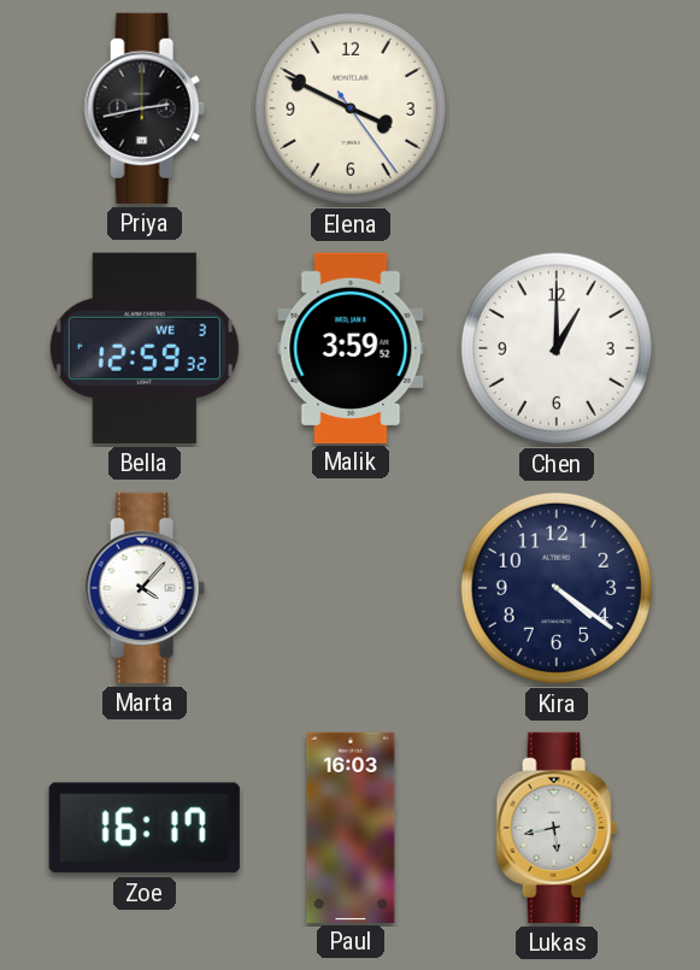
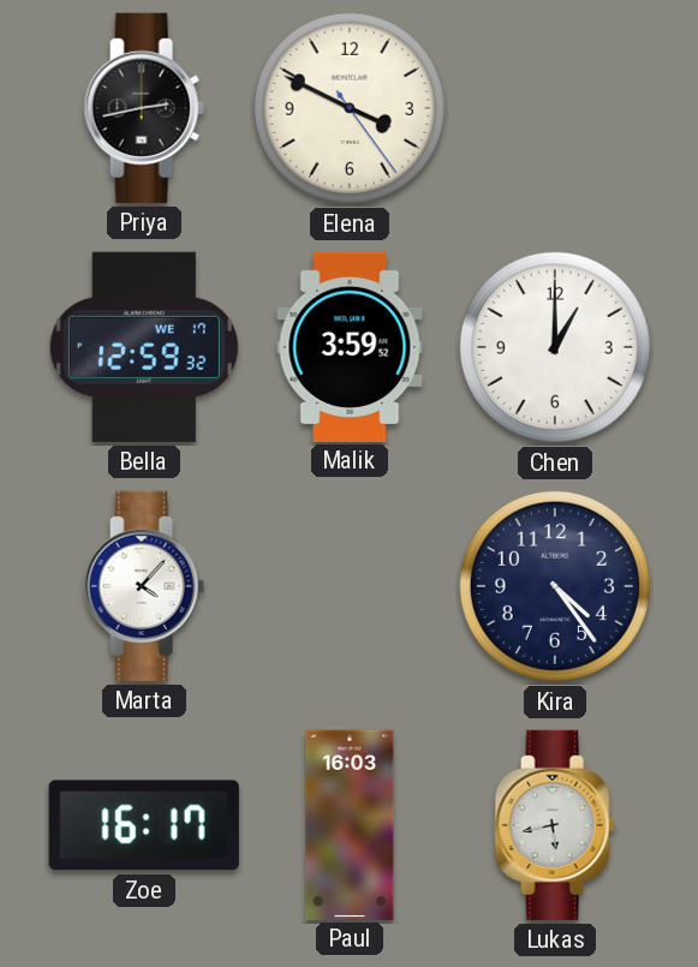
Bella date: WE 3 -> WE 17
Kira: 4:21 -> 4:24
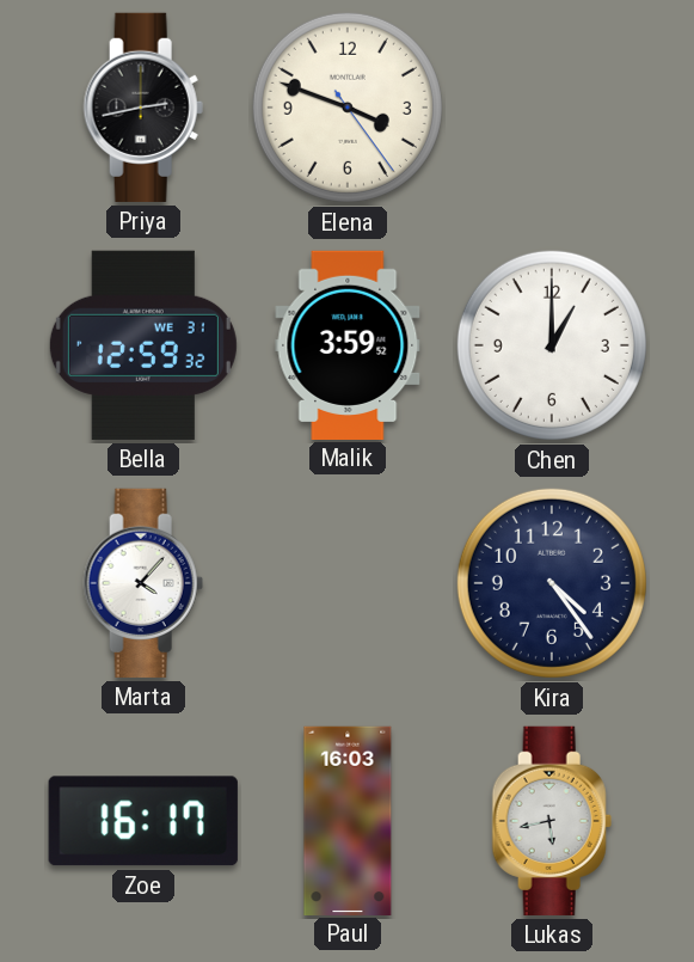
Elena: 3:49 -> 3:48
Bella date: WE 17 -> WE 31
